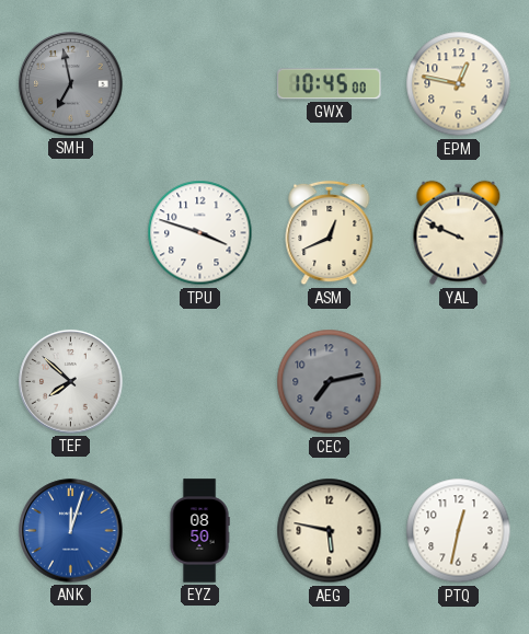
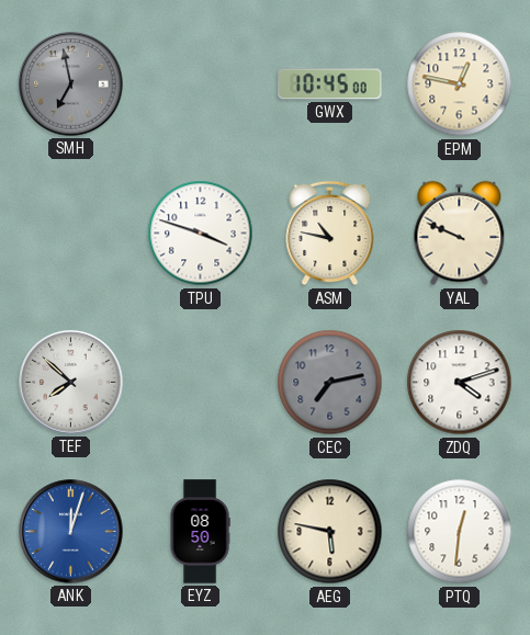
ASM: 12:41 -> 10:47
ZDQ: none -> 4:12
PTQ: 12:32 -> 12:31
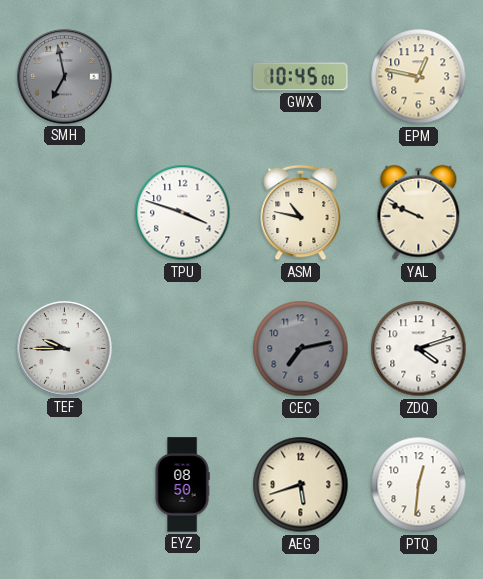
TEF: 7:52 -> 9:45
ANK: 12:03 -> none
AEG: 5:47 -> 5:42
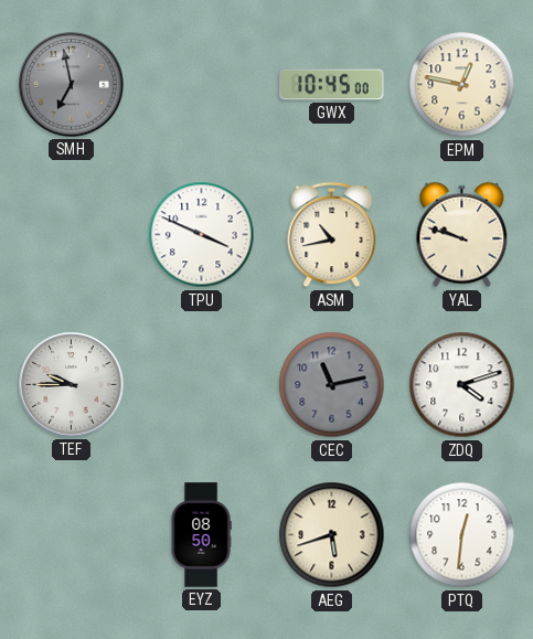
TPU: 3:48 -> 3:49
ASM: 10:47 -> 10:43
YAL: 9:49 -> 9:48
CEC: 7:13 -> 11:13
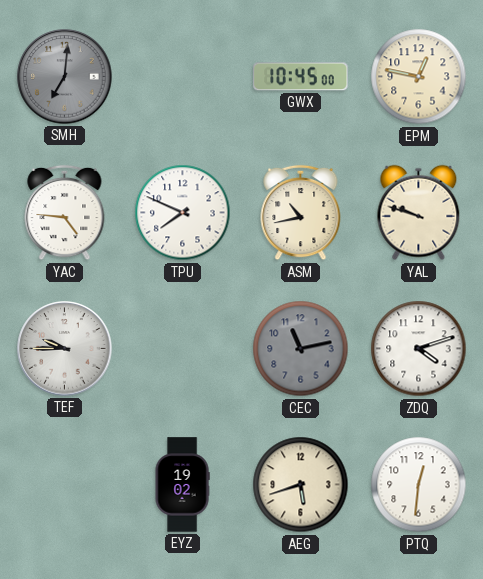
SMH: 6:58 -> 7:01
YAC: none -> 4:46
TPU: 3:49 -> 7:49
EYZ: 08:50 -> 19:02
